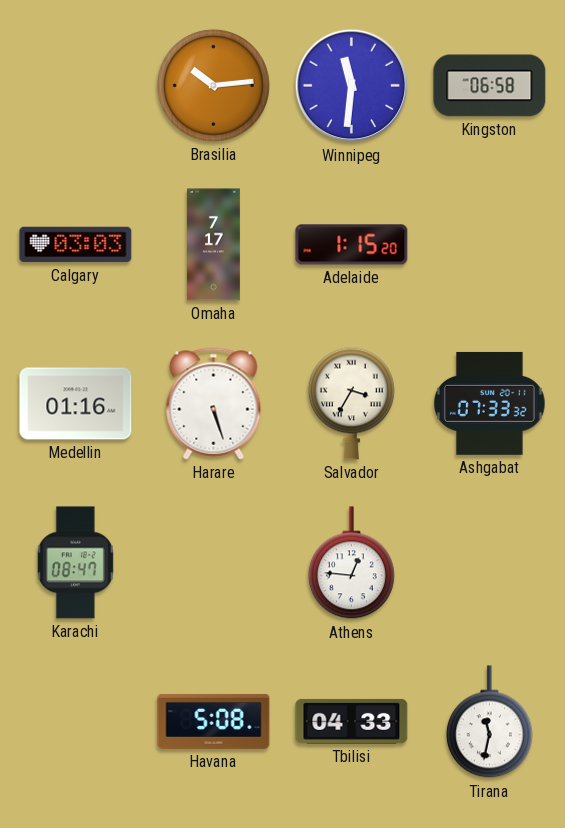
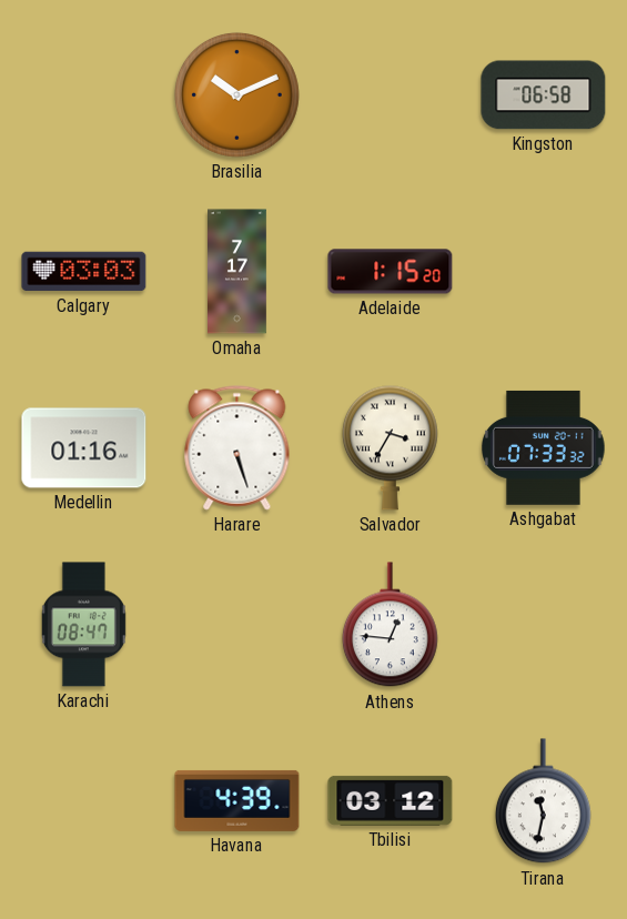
Brasilia: 10:14 -> 10:11
Winnipeg: 11:31 -> none
Havana: 5:08 -> 4:39
Tbilisi: 04:33 -> 03:12
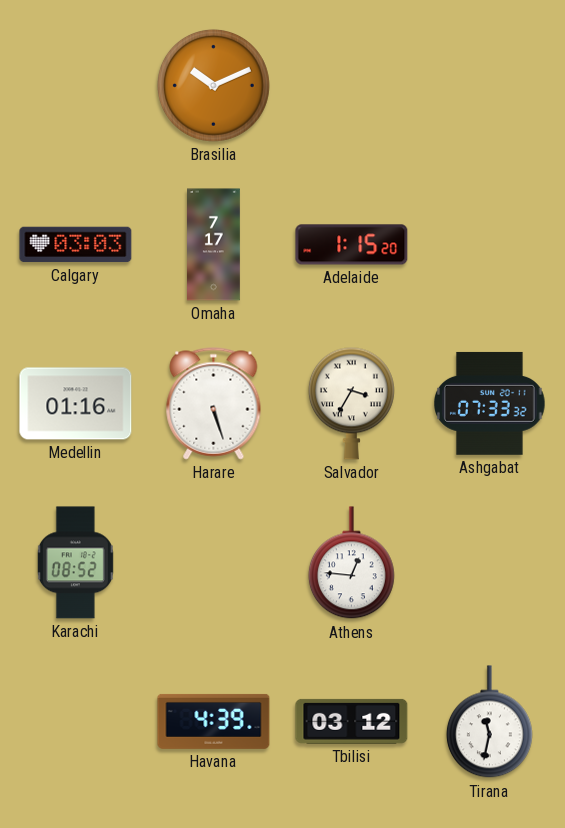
Kingston: 06:58 -> none
Karachi: 08:47 -> 08:52
